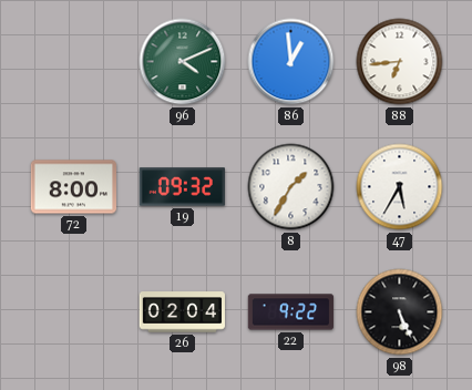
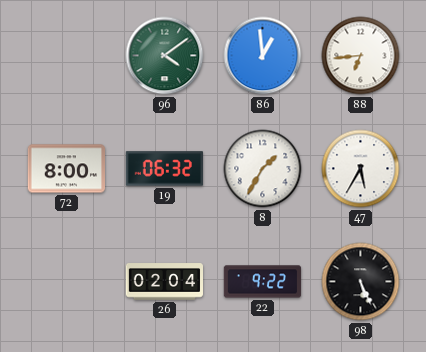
96: 4:11 -> 4:09
19: 09:32 -> 06:32
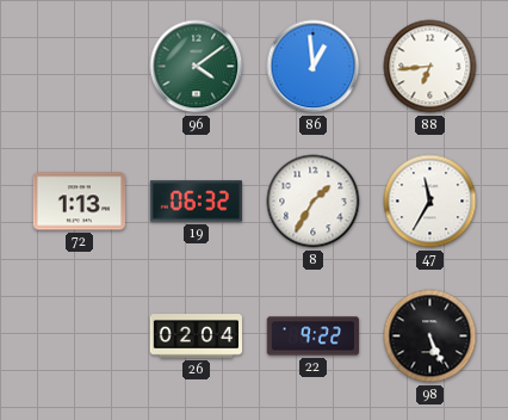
72: 8:00 -> 1:13
47: 5:35 -> 11:35
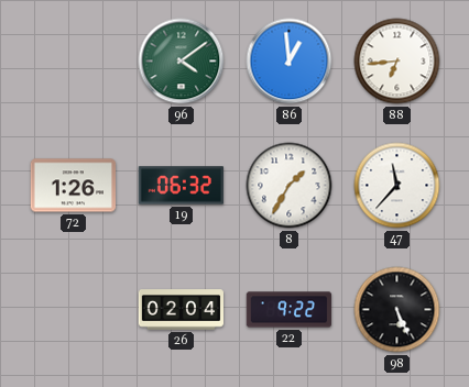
72: 1:13 -> 1:26
47: 11:35 -> 11:37
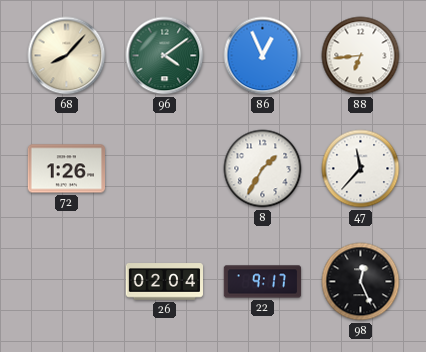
68: none -> 8:07
86: 12:59 -> 12:56
19: 06:32 -> none
22: 9:22 -> 9:17
98: 5:26 -> 12:26
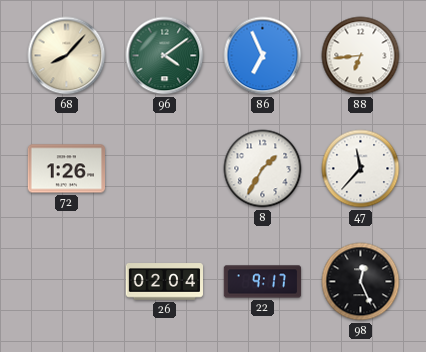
86: 12:56 -> 6:56
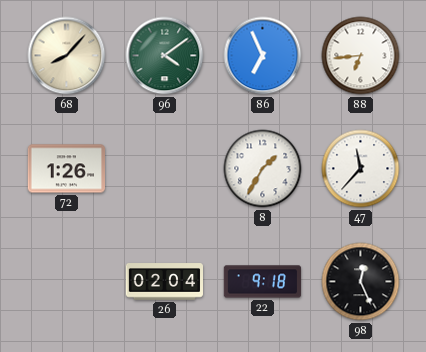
22: 9:17 -> 9:18
